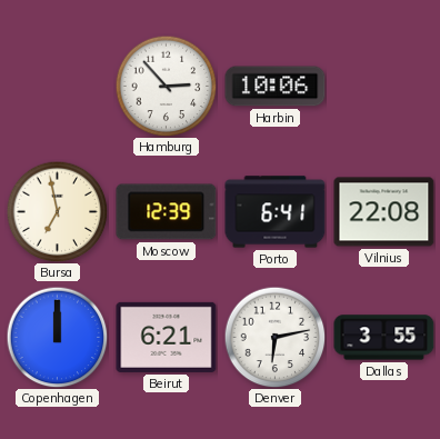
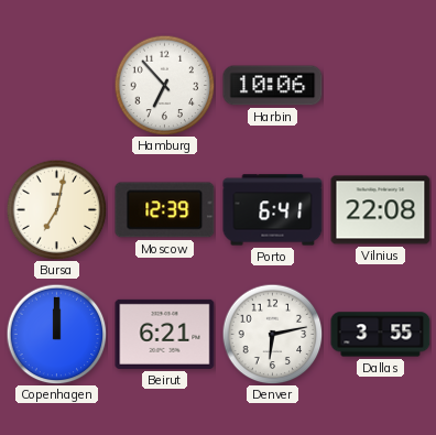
Hamburg: 2:53 -> 6:53
Bursa: 6:58 -> 7:02
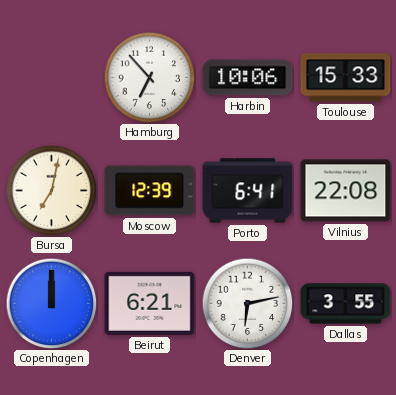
Toulouse: none -> 15:33
